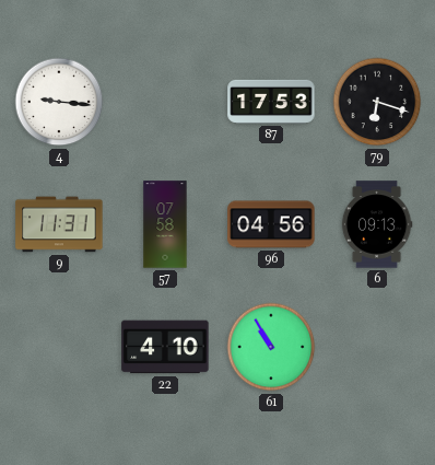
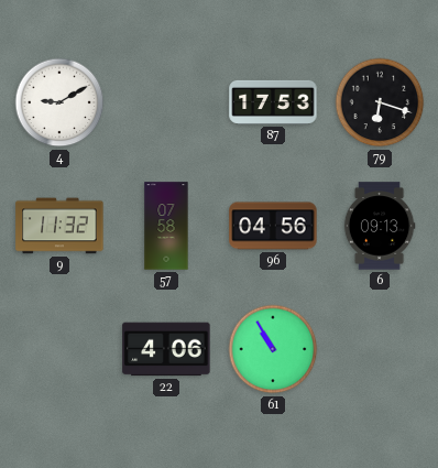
4: 9:16 -> 9:10
9: 11:31 -> 11:32
22: 4:10 -> 4:06
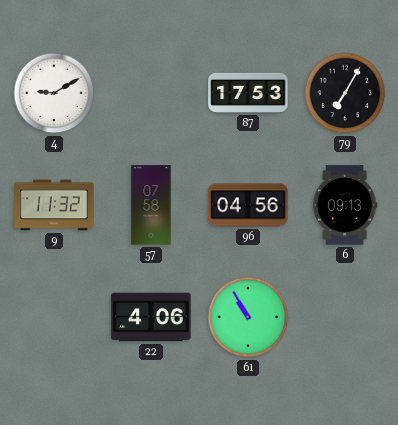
79: 6:18 -> 7:05
